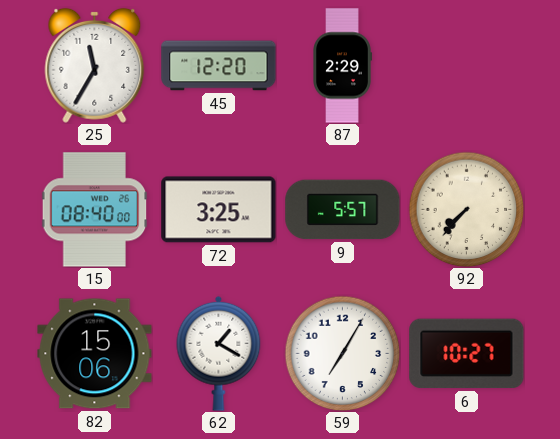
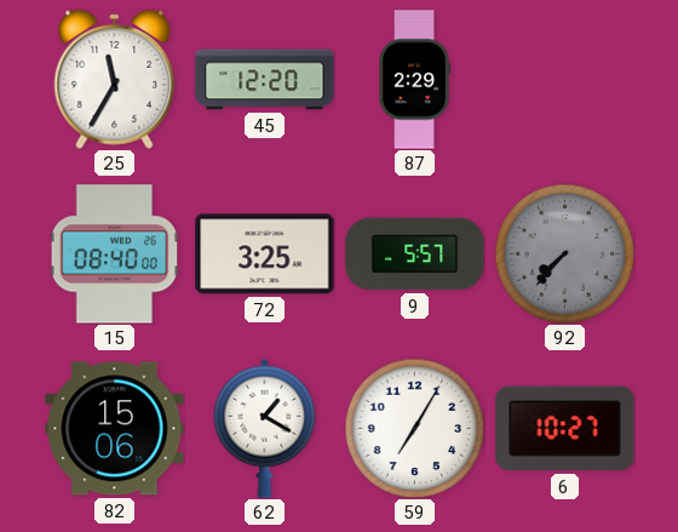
92 dial: cream -> grey
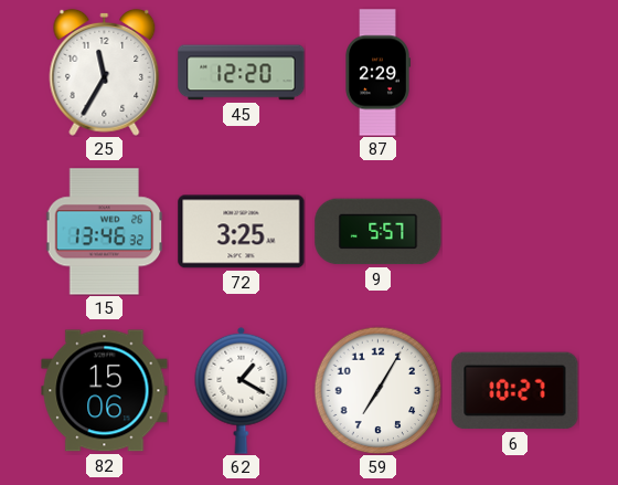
15: 08:40 -> 13:46
92: 7:37 -> none
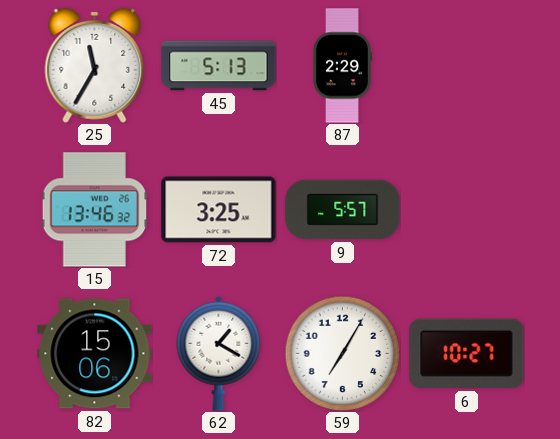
45: 12:20 -> 5:13
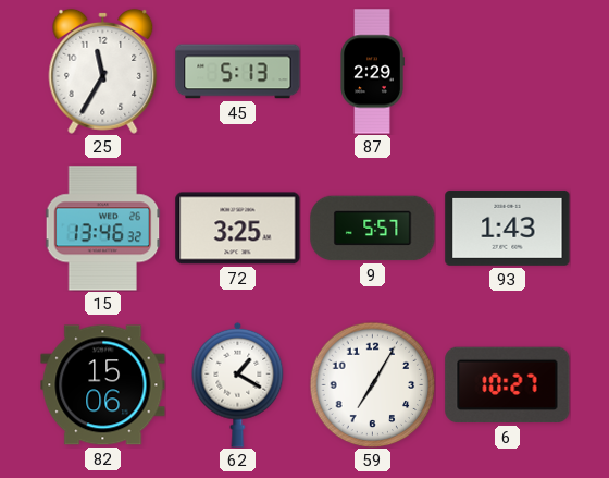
93: none -> 1:43
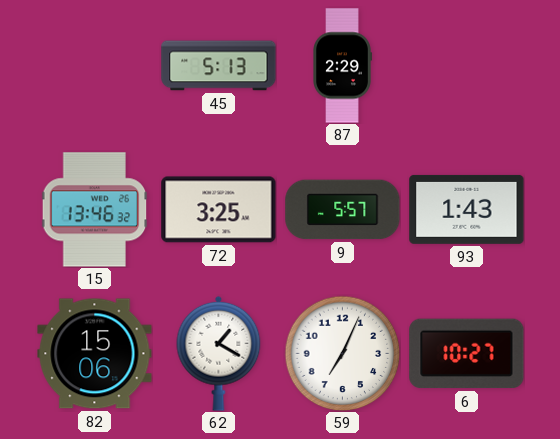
25: 11:35 -> none
59: 7:05 -> 7:04
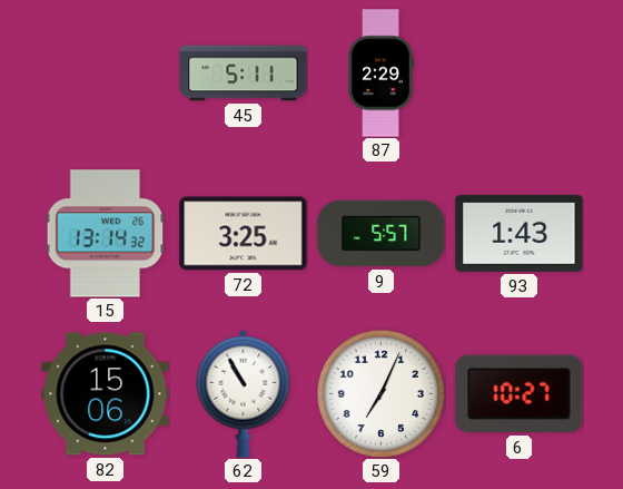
45: 5:13 -> 5:11
15: 13:46 -> 13:14
62: 1:20 -> 10:55
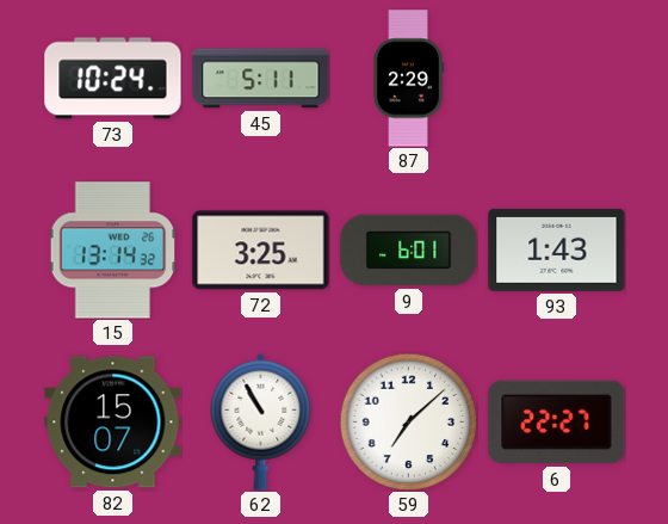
73: none -> 10:24
9: 5:57 -> 6:01
82: 15:06 -> 15:07
59: 7:04 -> 7:08
6: 10:27 -> 22:27
